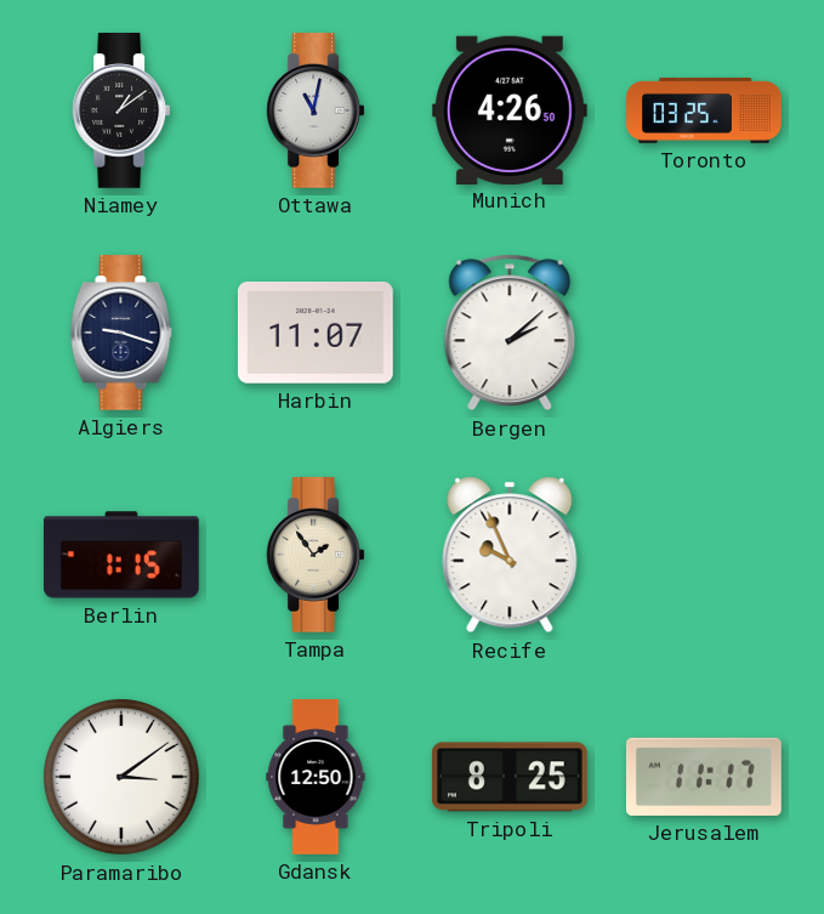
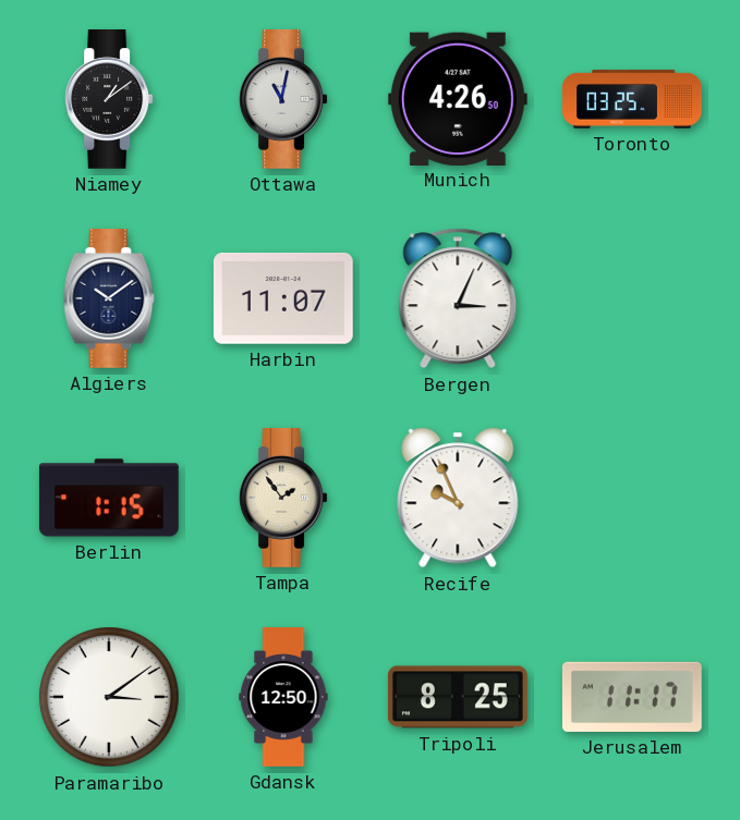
Algiers: 9:18 -> 10:09
Bergen: 2:08 -> 3:04
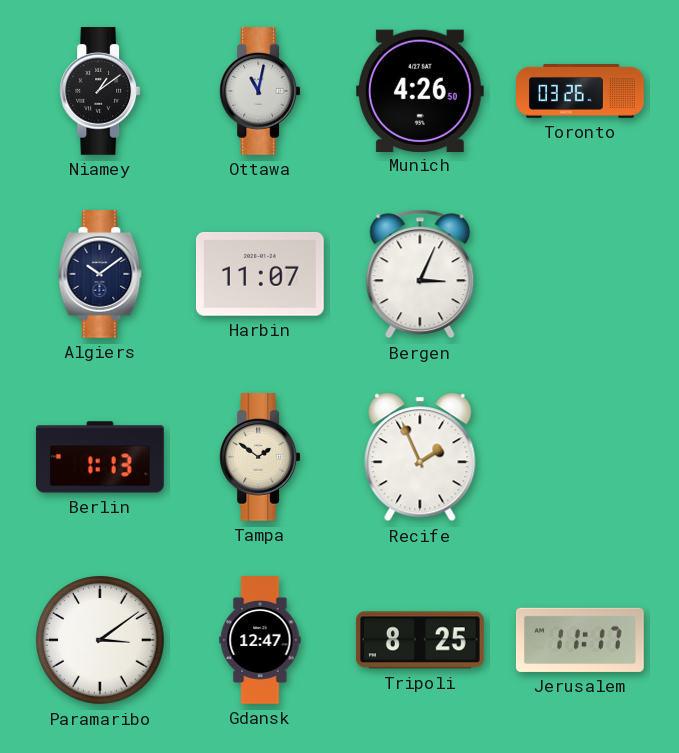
Toronto: 03:25 -> 03:26
Berlin: 1:15 -> 1:13
Tampa: 1:54 -> 1:51
Recife: 9:56 -> 1:56
Gdansk: 12:50 -> 12:47
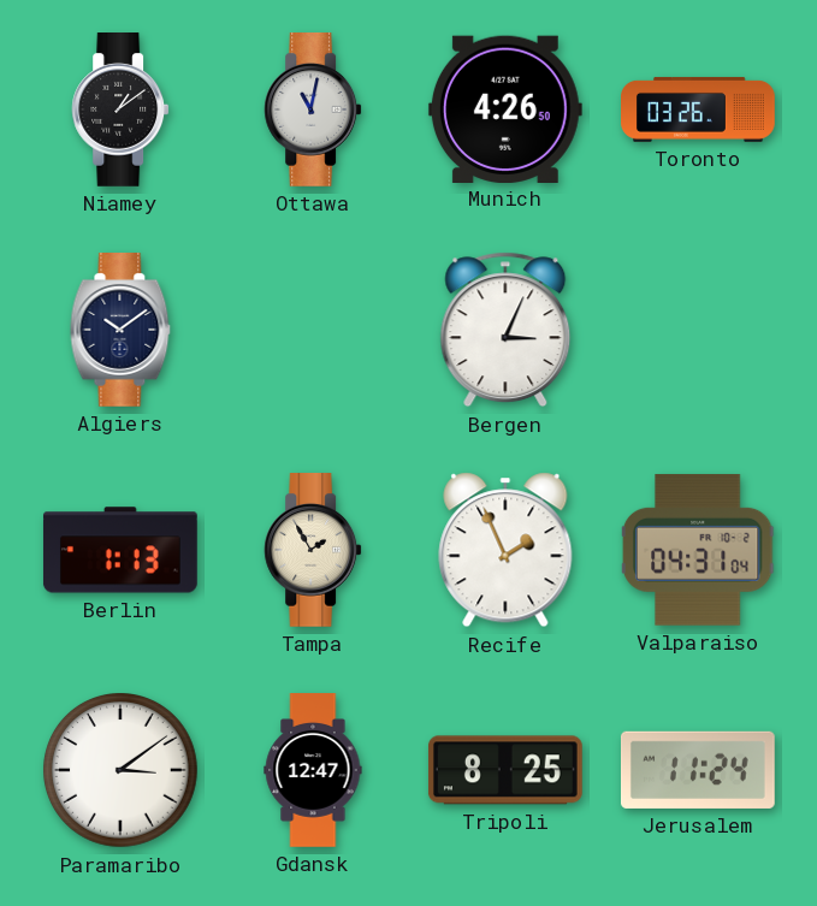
Harbin: 11:07 -> none
Tampa: 1:51 -> 1:55
Valparaiso: none -> 04:31
Jerusalem: 11:17 -> 11:24
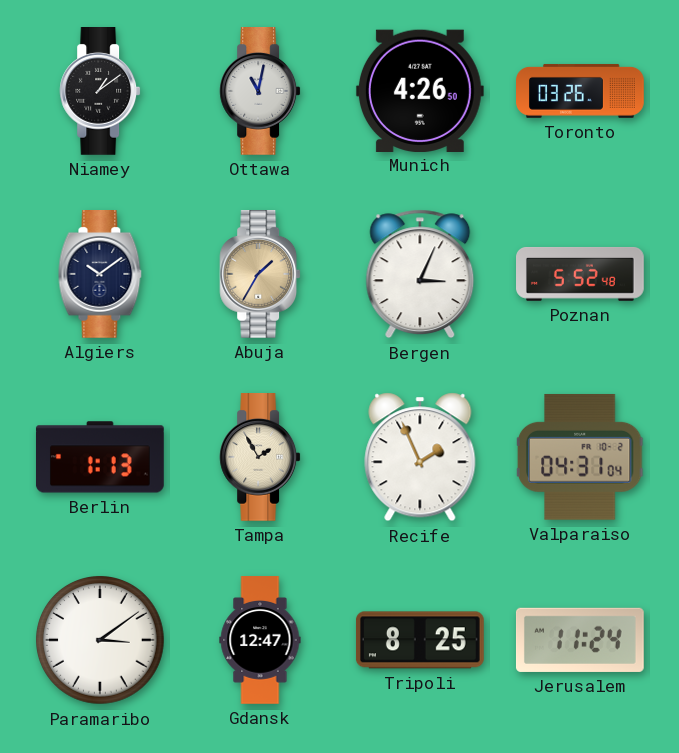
Abuja: none -> 1:35
Poznan: none -> 5:52
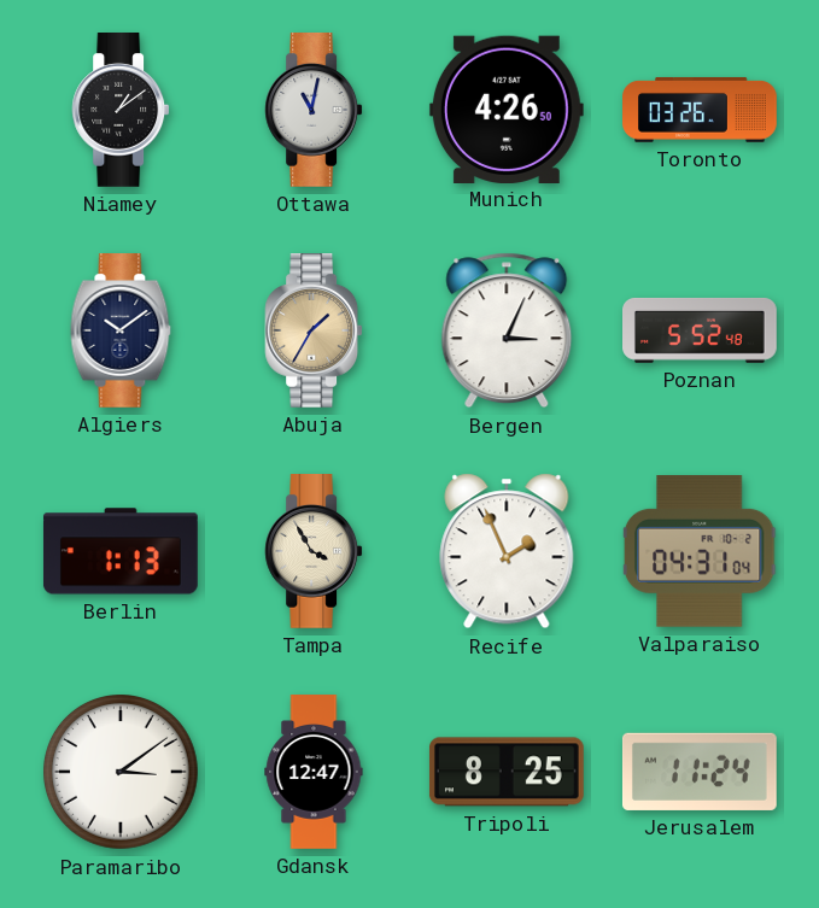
Tampa: 1:55 -> 3:55
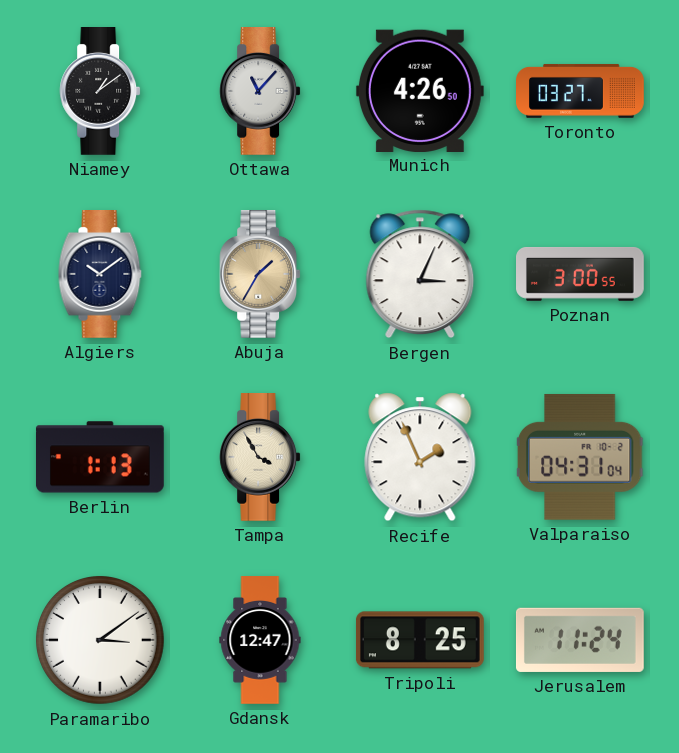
Ottawa: 11:02 -> 11:07
Toronto: 03:26 -> 03:27
Poznan: 5:52 -> 3:00
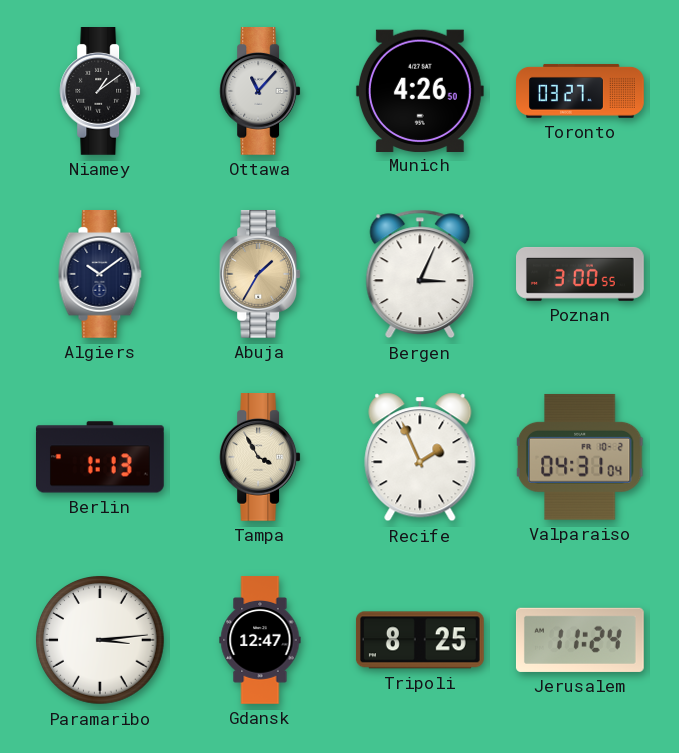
Paramaribo: 3:09 -> 3:14
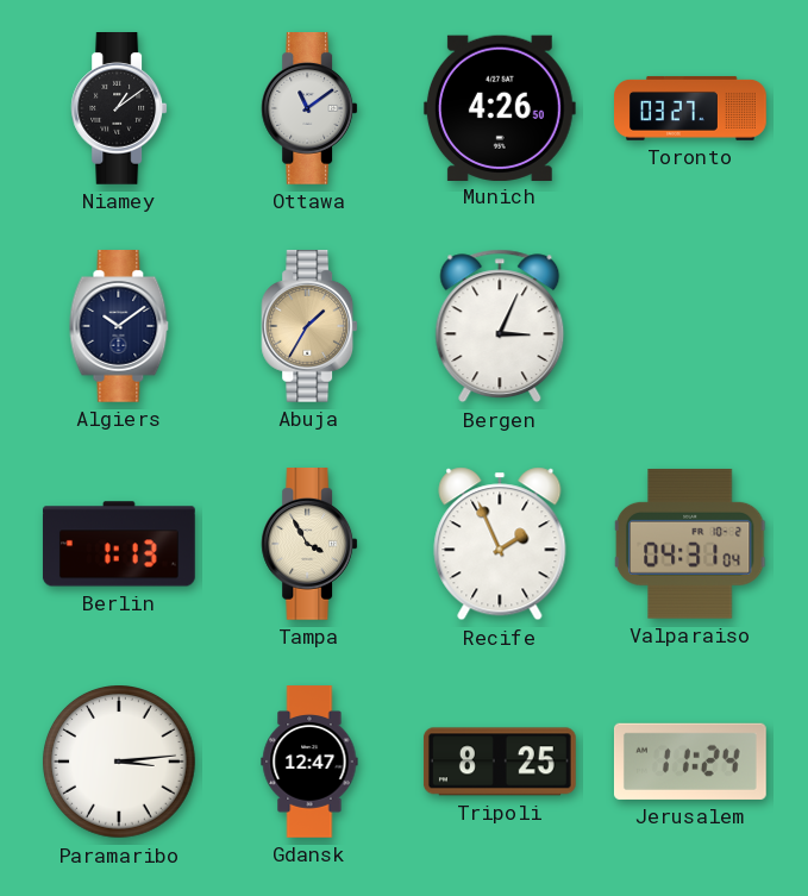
Ottawa: 11:07 -> 11:09
Poznan: 3:00 -> none
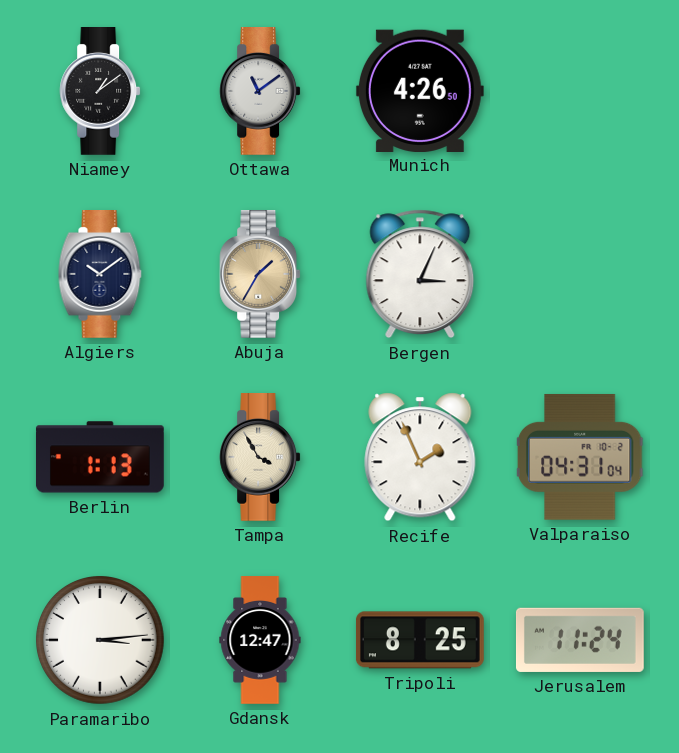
Toronto: 03:27 -> none
